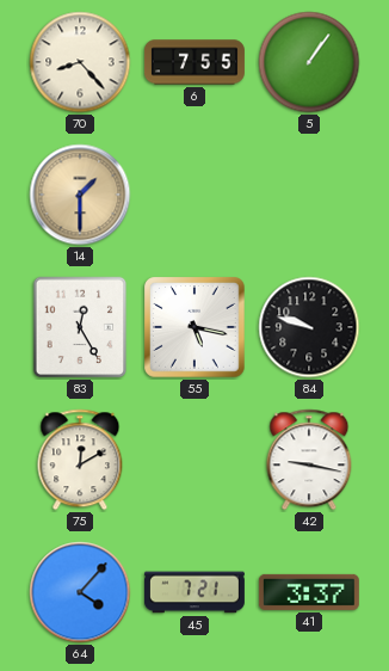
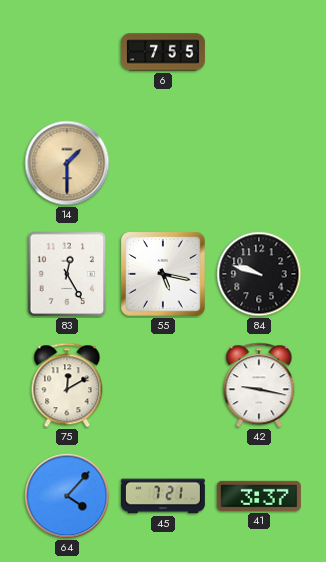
70: 8:23 -> none
5: 1:06 -> none
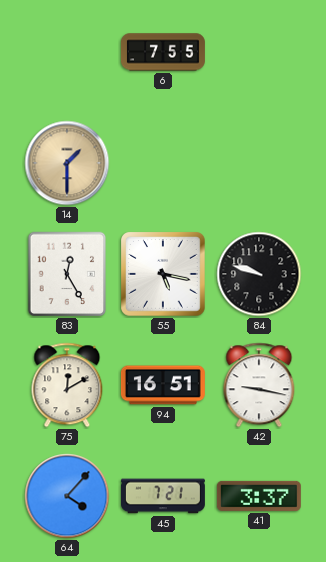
94: none -> 16:51
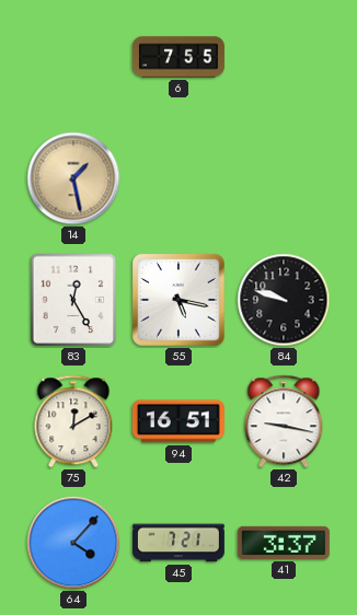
14: 1:30 -> 1:28
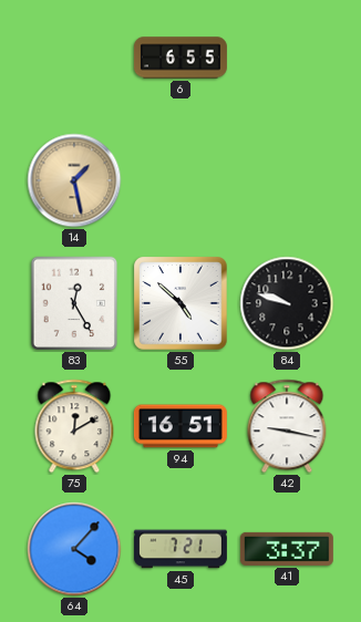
6: 7:55 -> 6:55
55: 5:17 -> 4:52
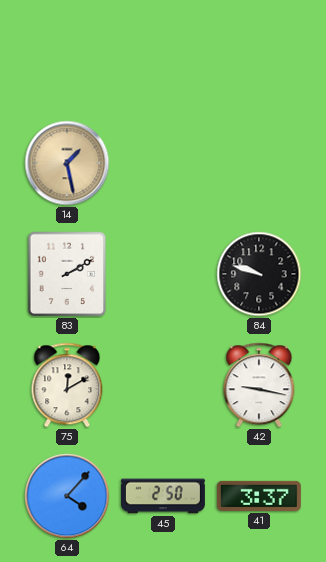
6: 6:55 -> none
83: 12:25 -> 2:10
55: 4:52 -> none
94: 16:51 -> none
45: 7:21 -> 2:50
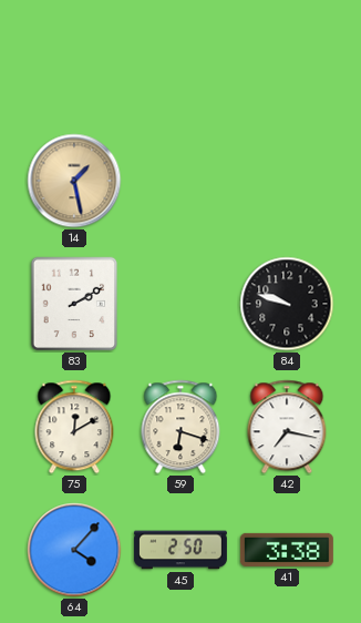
59: none -> 6:18
42: 9:17 -> 7:17
41: 3:37 -> 3:38
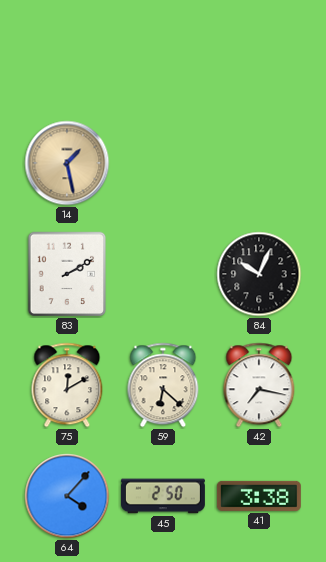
84: 9:48 -> 10:04
59: 6:18 -> 6:22
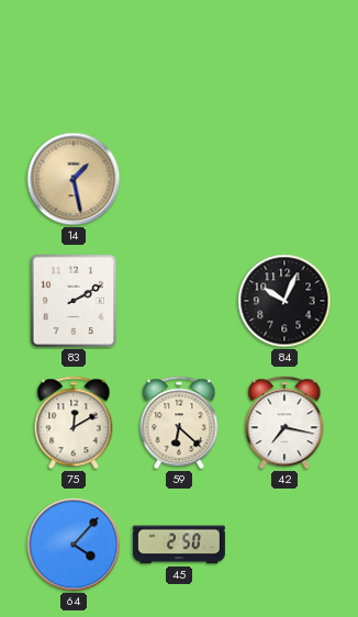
41: 3:38 -> none
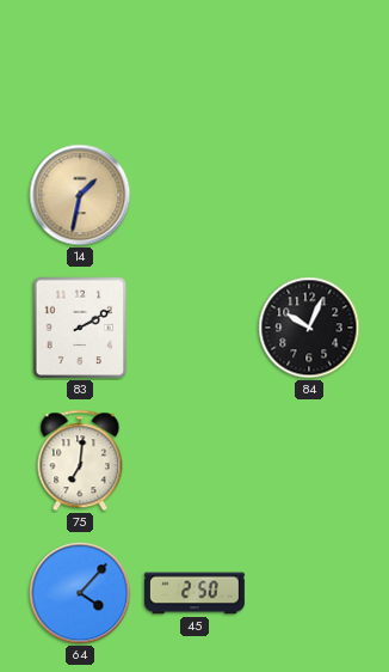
14: 1:28 -> 1:32
75: 12:10 -> 7:01
59: 6:22 -> none
42: 7:17 -> none
